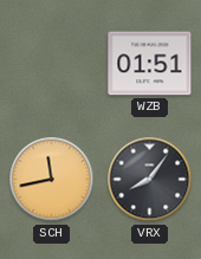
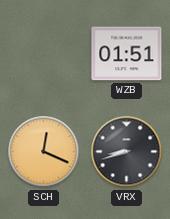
SCH: 11:43 -> 12:19
VRX: 8:06 -> 8:42
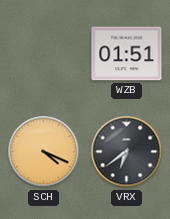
SCH: 12:19 -> 4:19
VRX: 8:42 -> 6:39
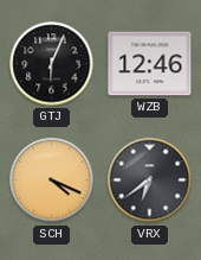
GTJ: none -> 6:04
WZB: 01:51 -> 12:46
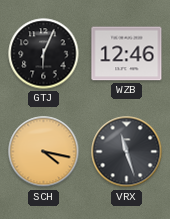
SCH: 4:19 -> 4:17
VRX: 6:39 -> 11:27
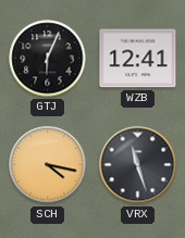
WZB: 12:46 -> 12:41
